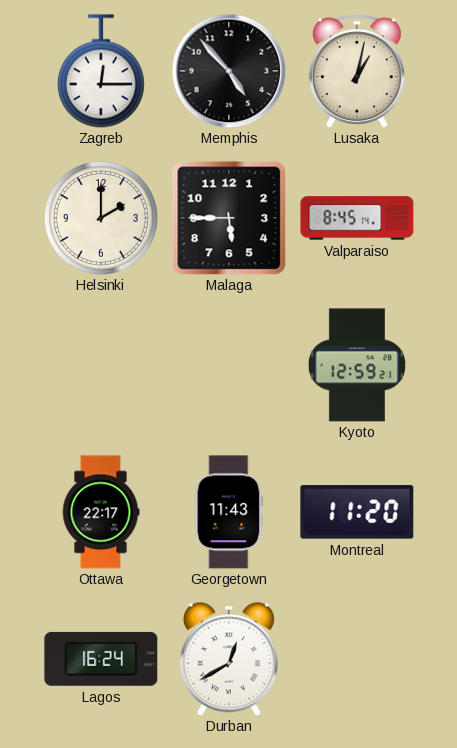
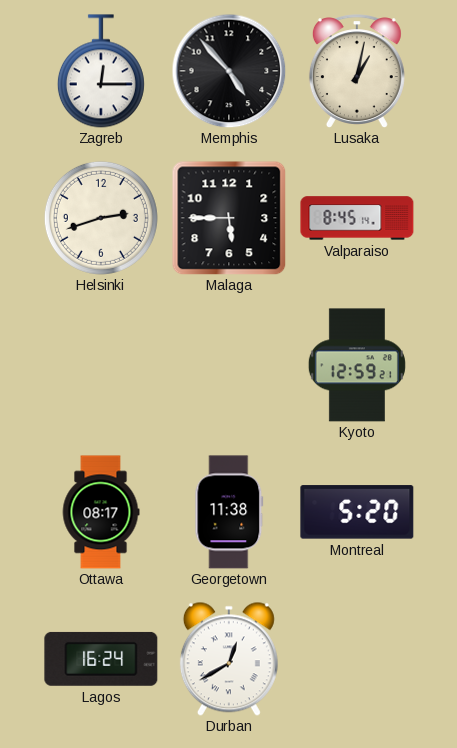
Helsinki: 2:00 -> 2:42
Ottawa: 22:17 -> 08:17
Georgetown: 11:43 -> 11:38
Montreal: 11:20 -> 5:20
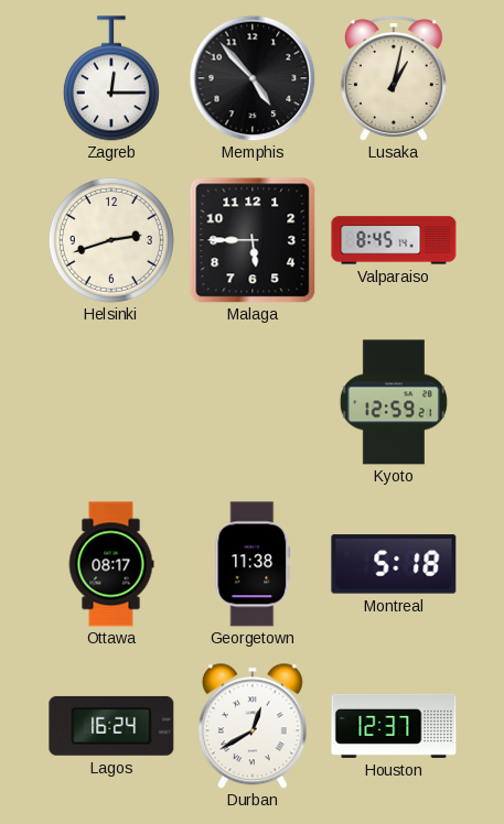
Montreal: 5:20 -> 5:18
Houston: none -> 12:37
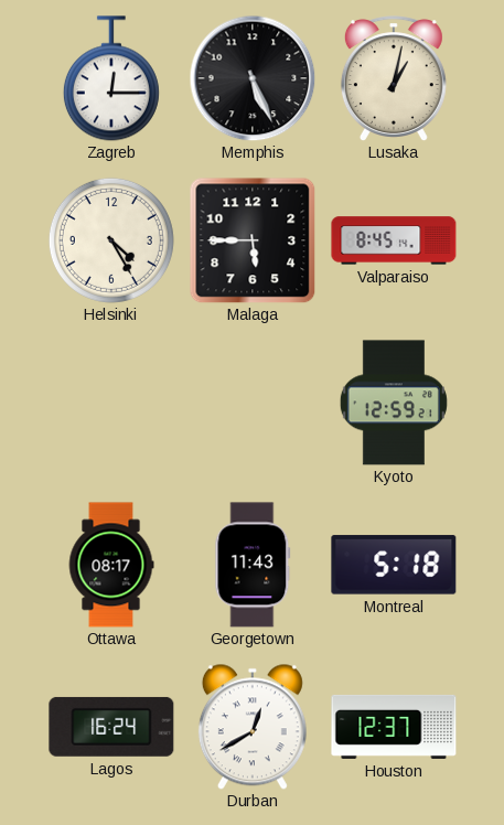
Memphis: 4:53 -> 5:26
Helsinki: 2:42 -> 4:25
Georgetown: 11:38 -> 11:43
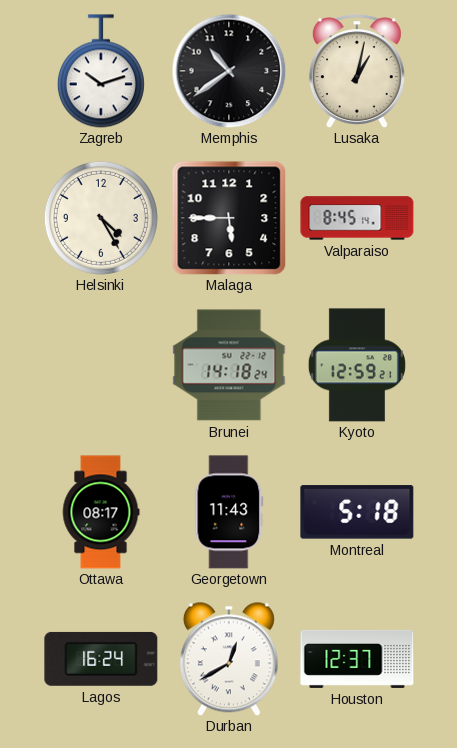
Zagreb: 12:15 -> 10:12
Memphis: 5:26 -> 10:39
Brunei: none -> 14:18
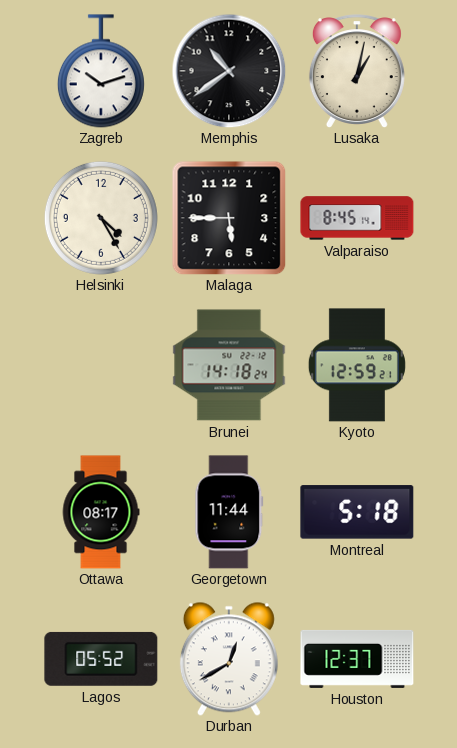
Georgetown: 11:43 -> 11:44
Lagos: 16:24 -> 05:52
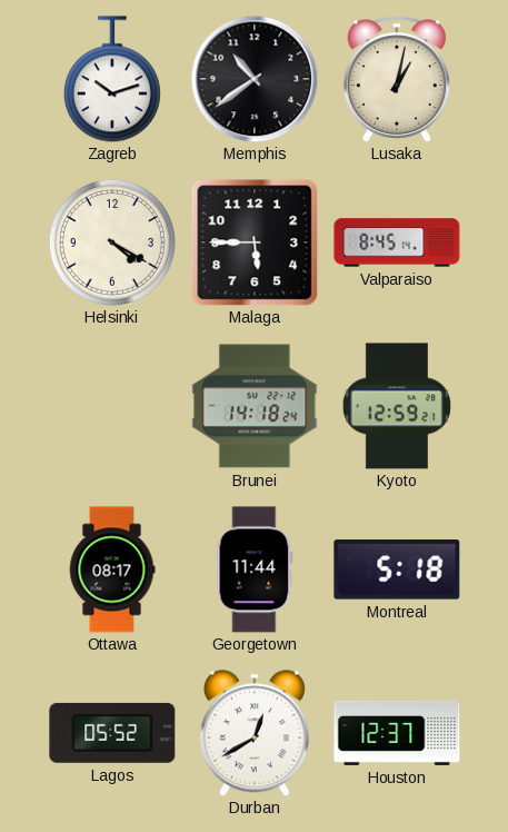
Helsinki: 4:25 -> 4:20
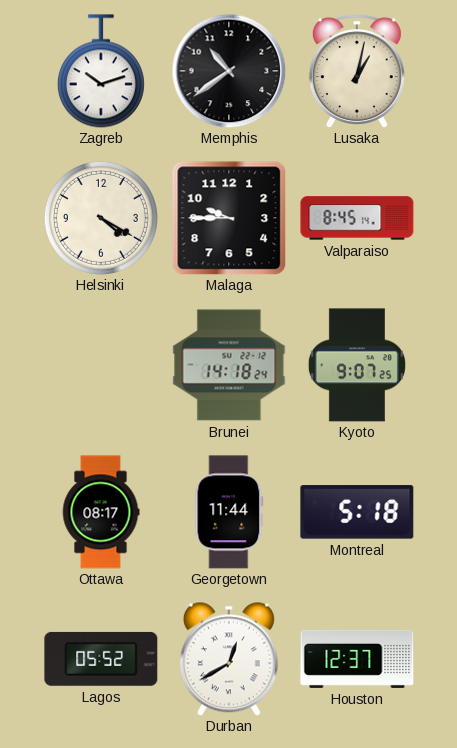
Malaga: 5:45 -> 9:45
Kyoto: 12:59 -> 9:07
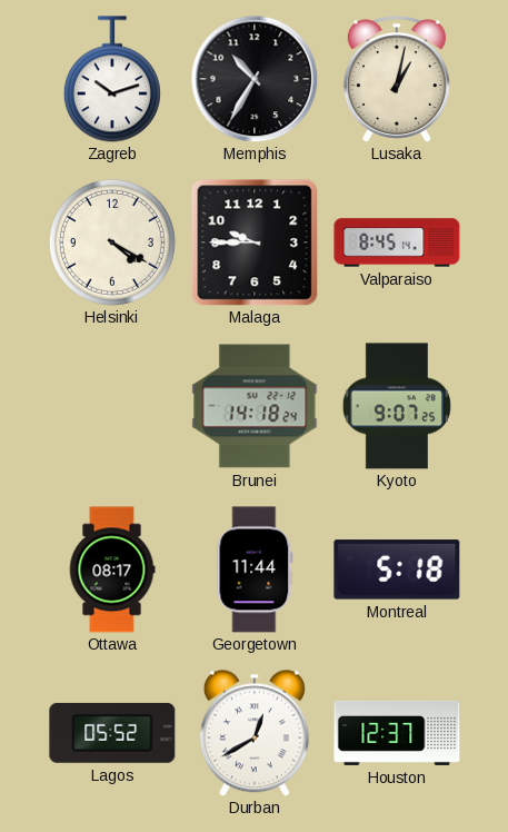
Memphis: 10:39 -> 10:35
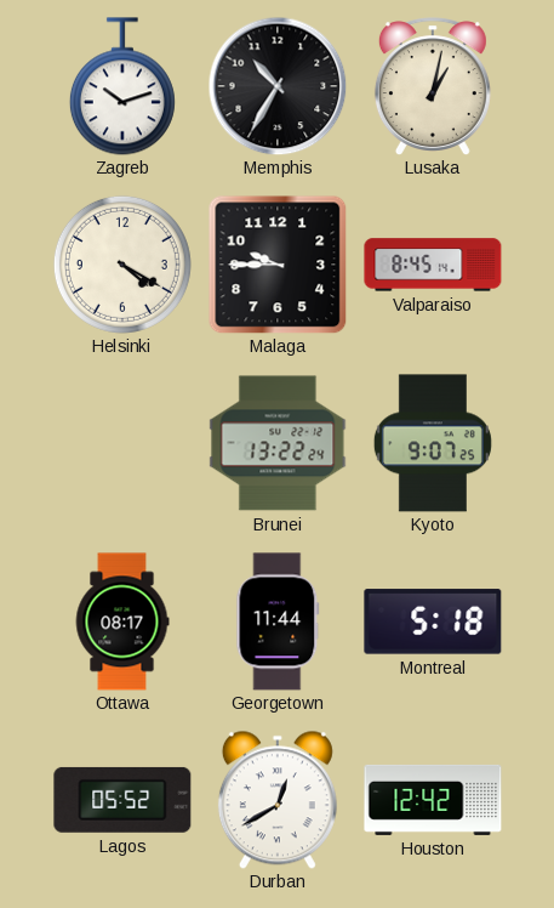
Brunei: 14:18 -> 13:22
Houston: 12:37 -> 12:42
